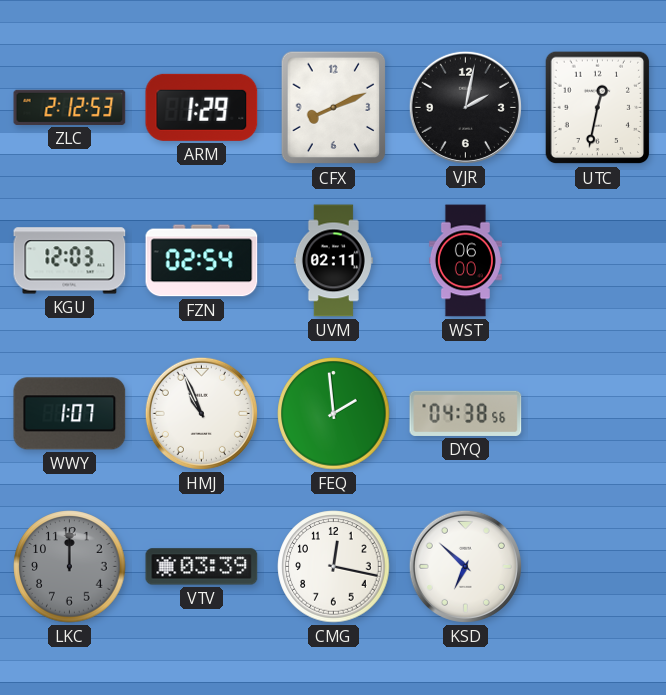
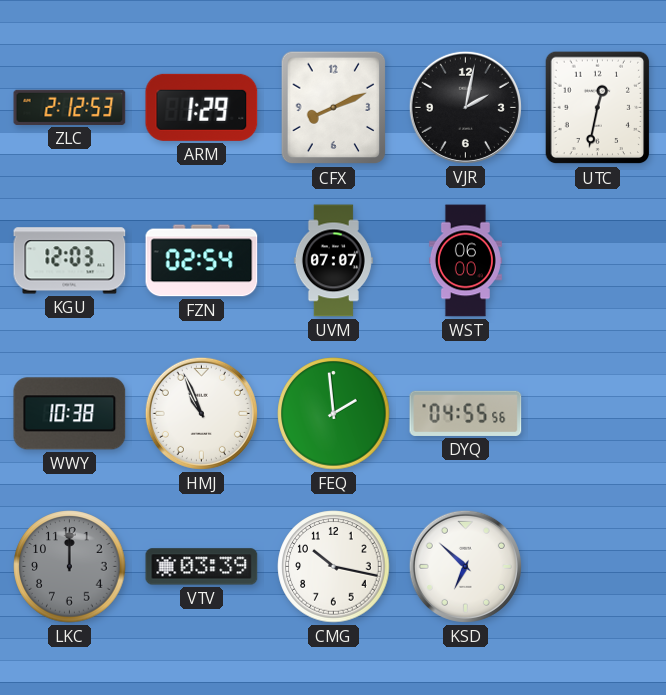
UVM: 02:11 -> 07:07
WWY: 1:07 -> 10:38
DYQ: 04:38 -> 04:55
CMG: 12:17 -> 10:17
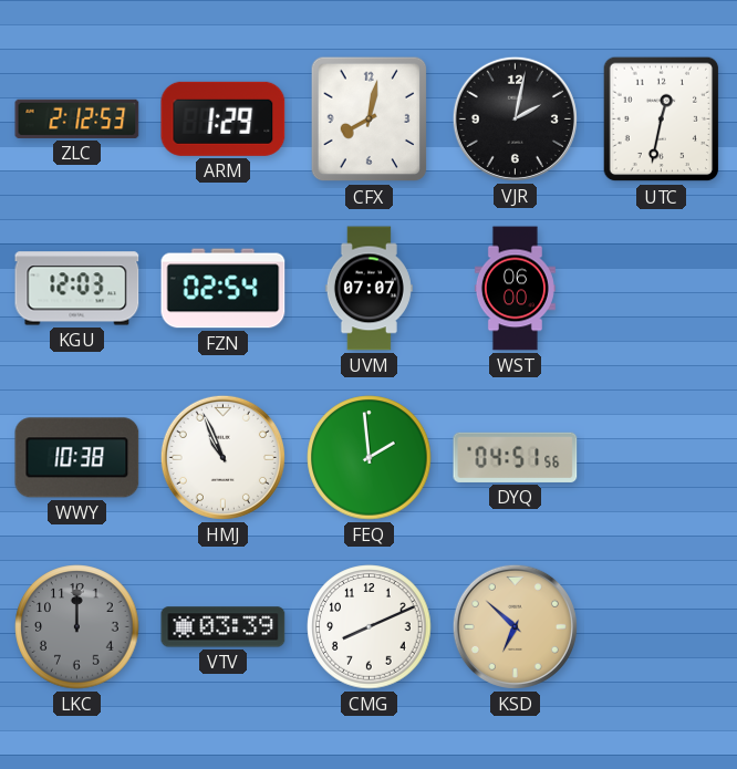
CFX: 8:11 -> 8:02
DYQ: 04:55 -> 04:51
CMG: 10:17 -> 8:11
KSD dial: white -> champagne
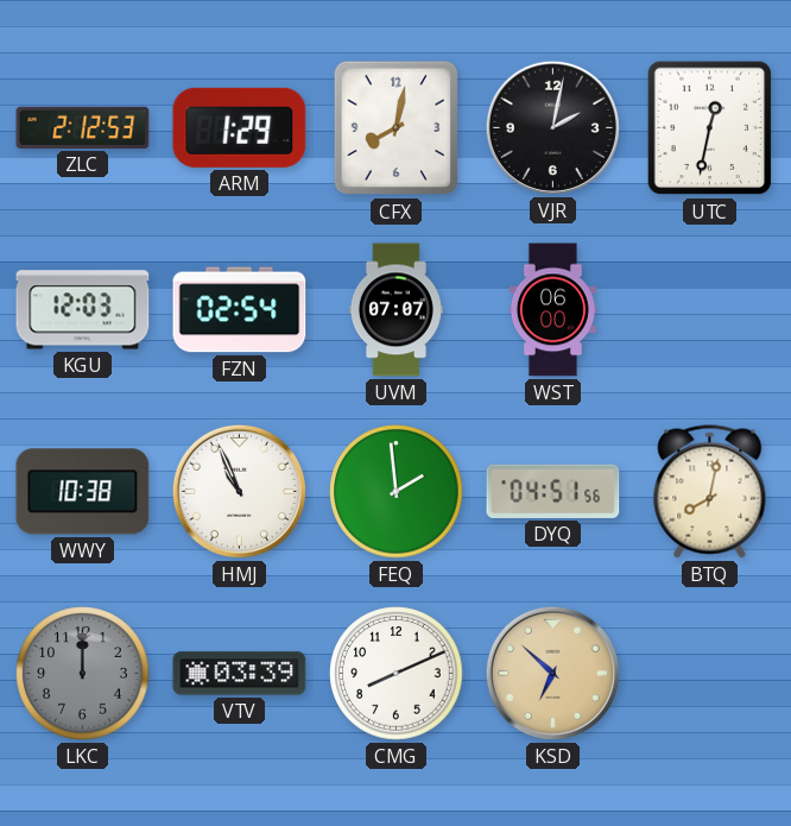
BTQ: none -> 8:02
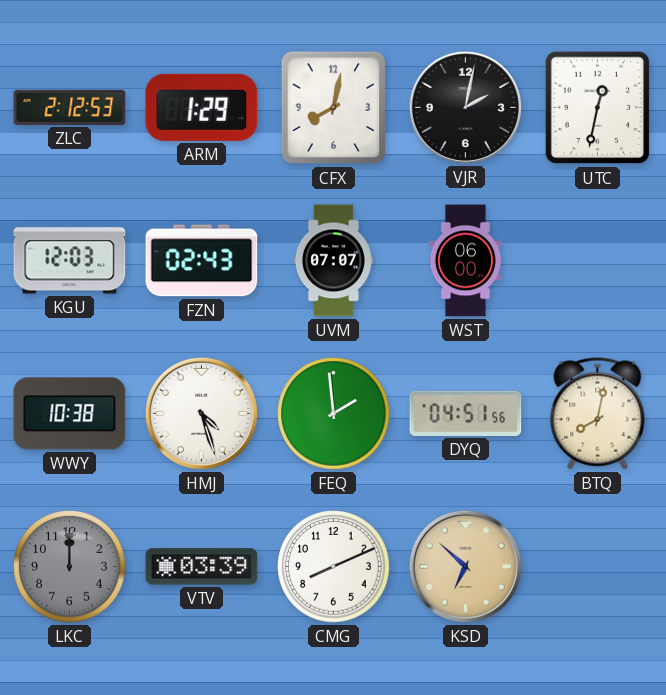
FZN: 02:54 -> 02:43
HMJ: 10:56 -> 4:27
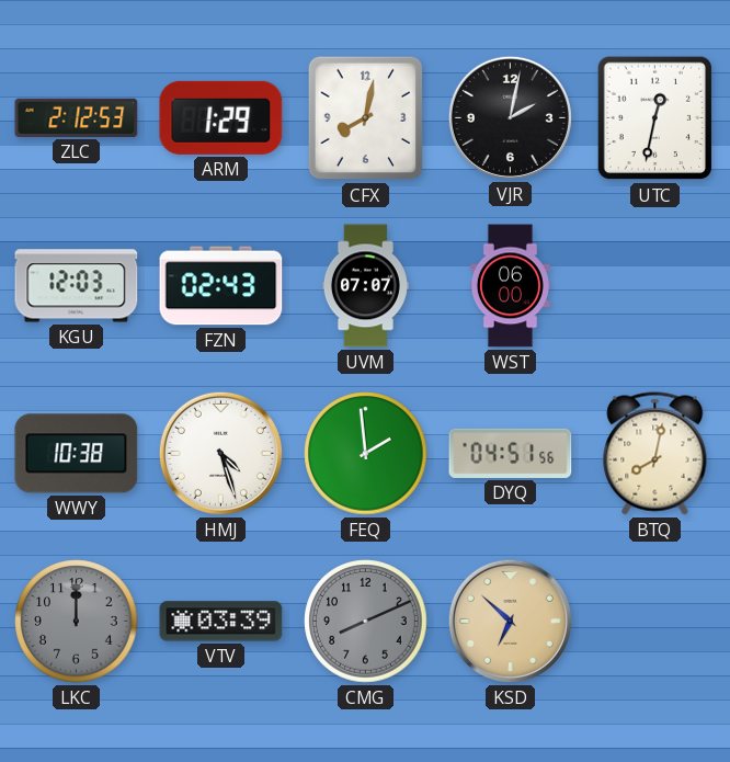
CMG dial: white -> grey
